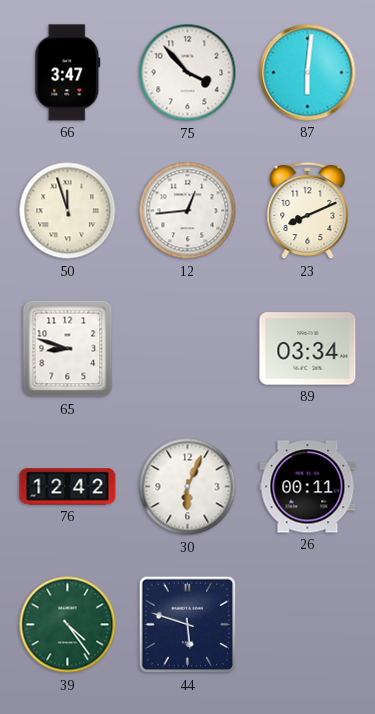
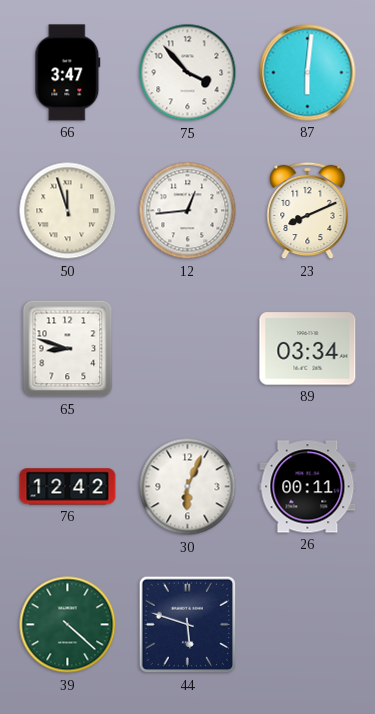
39: 4:24 -> 4:22
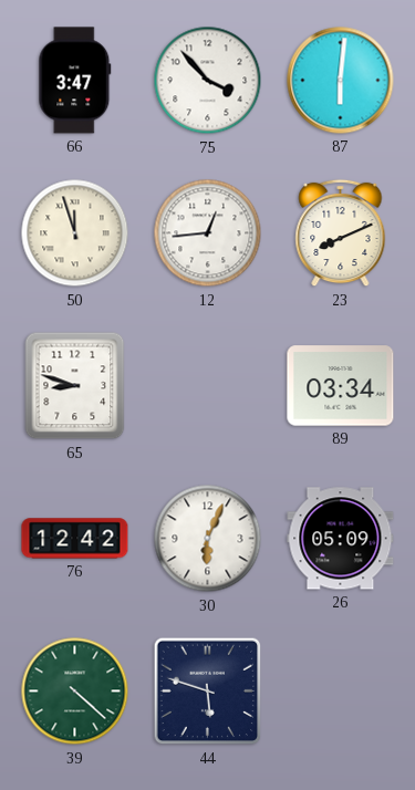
26: 00:11 -> 05:09
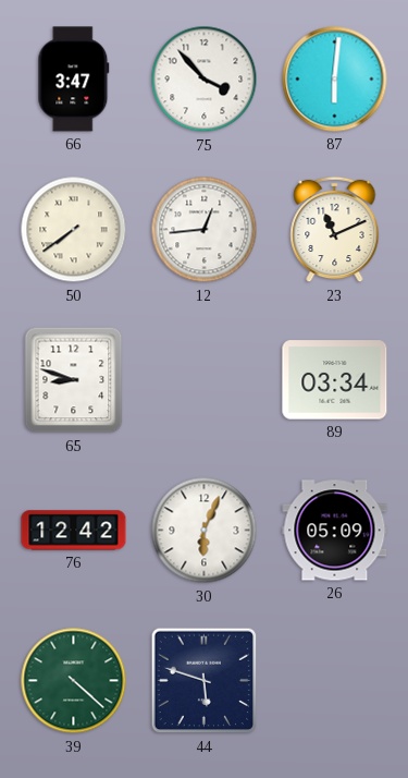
50: 11:57 -> 7:39
23: 8:11 -> 11:11
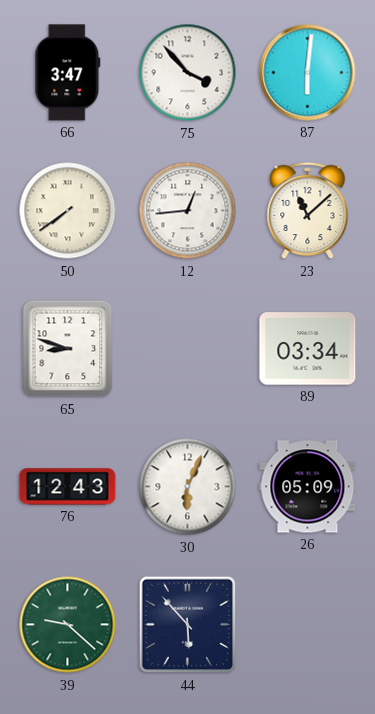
23: 11:11 -> 11:08
76: 12:42 -> 12:43
39: 4:22 -> 9:22
44: 5:48 -> 5:53
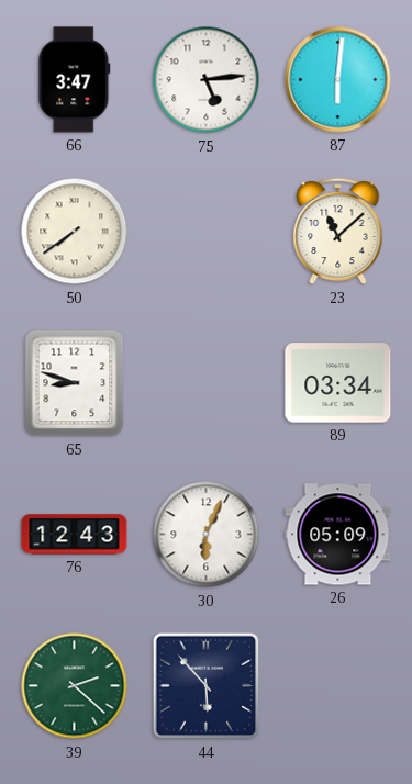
75: 3:53 -> 5:14
12: 12:44 -> none
39: 9:22 -> 2:22
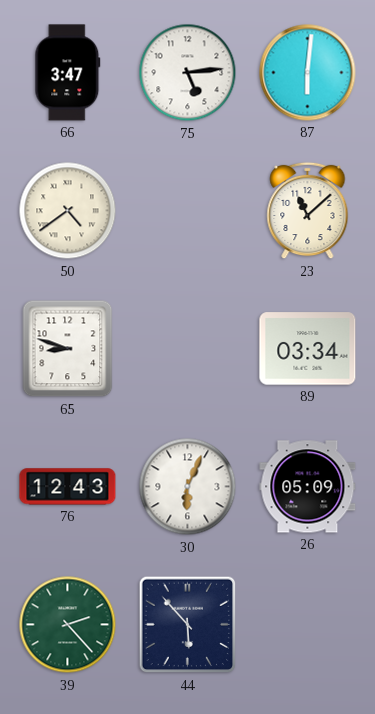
50: 7:39 -> 4:39
39: 2:22 -> 2:23
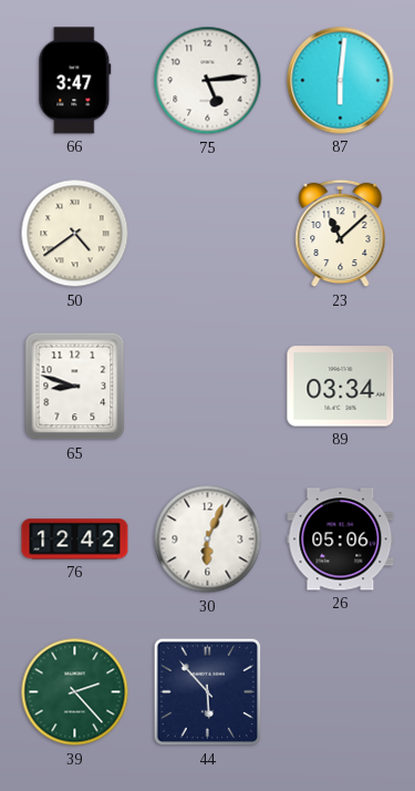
76: 12:43 -> 12:42
26: 05:09 -> 05:06
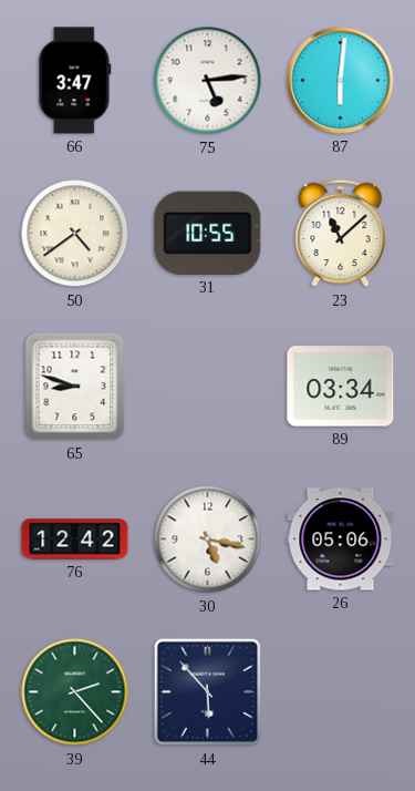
31: none -> 10:55
30: 6:04 -> 5:17
